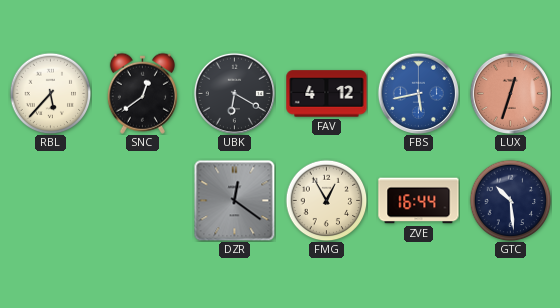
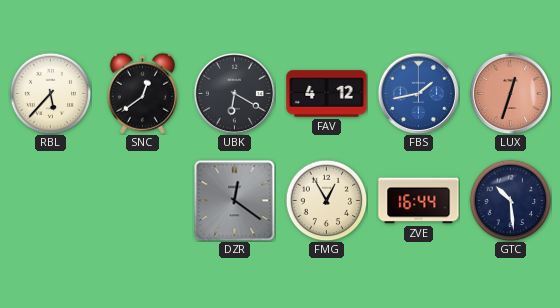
FBS: 5:43 -> 1:43
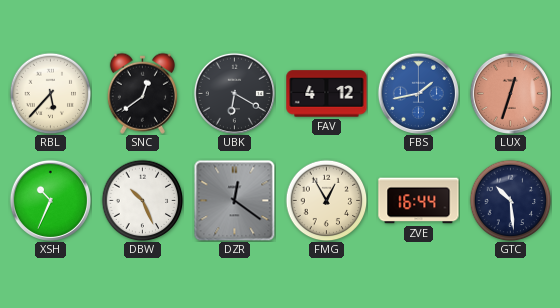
XSH: none -> 10:34
DBW: none -> 10:26
